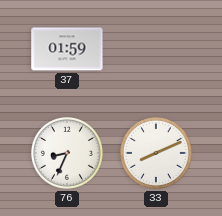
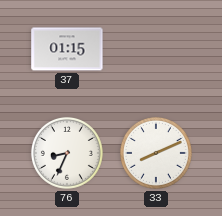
37: 01:59 -> 01:15
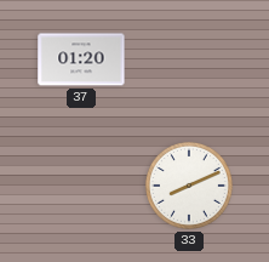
37: 01:15 -> 01:20
76: 8:34 -> none
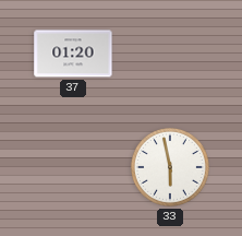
33: 8:11 -> 5:58
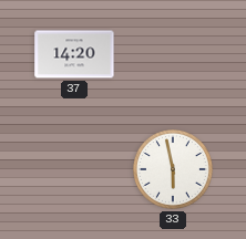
37: 01:20 -> 14:20
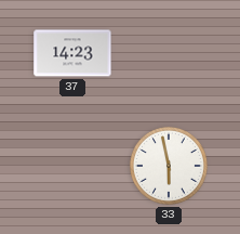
37: 14:20 -> 14:23
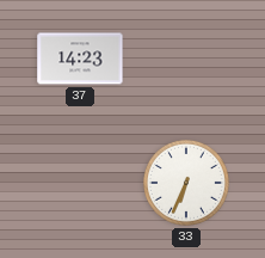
33: 5:58 -> 6:34
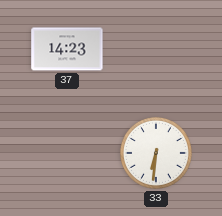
33: 6:34 -> 6:31
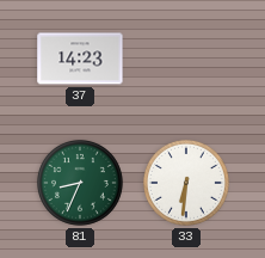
81: none -> 8:34
